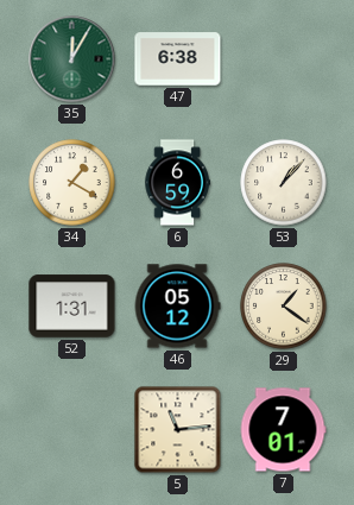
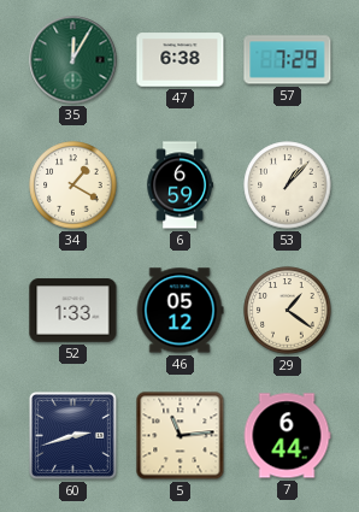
57: none -> 7:29
52: 1:31 -> 1:33
60: none -> 2:42
7: 7:01 -> 6:44
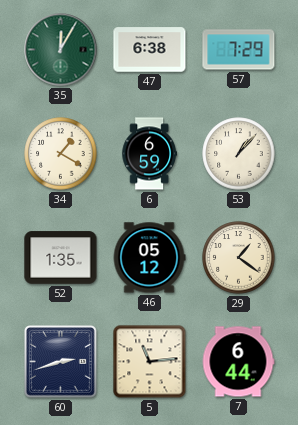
52: 1:33 -> 1:35
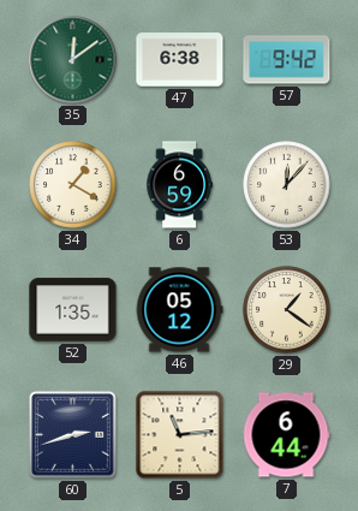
35: 12:05 -> 12:09
57: 7:29 -> 9:42
53: 1:07 -> 12:07
